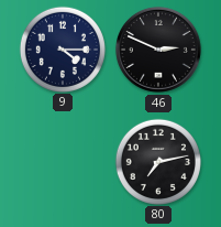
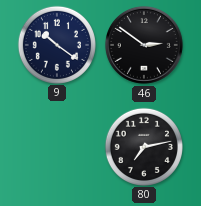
9: 4:15 -> 10:21
46: 2:49 -> 2:51
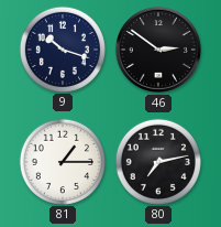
9: 10:21 -> 10:18
81: none -> 1:15
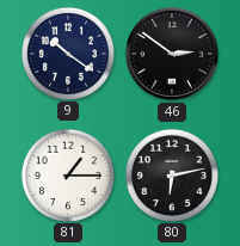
9: 10:18 -> 10:21
80: 7:13 -> 6:13
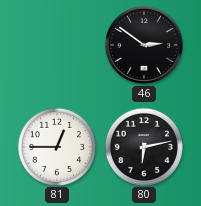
9: 10:21 -> none
81: 1:15 -> 12:45
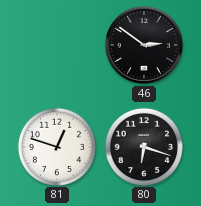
81: 12:45 -> 12:48
80: 6:13 -> 6:18
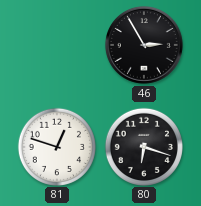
46: 2:51 -> 2:55
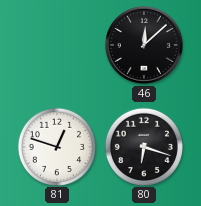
46: 2:55 -> 12:08
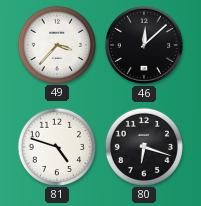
49: none -> 3:37
81: 12:48 -> 4:48
